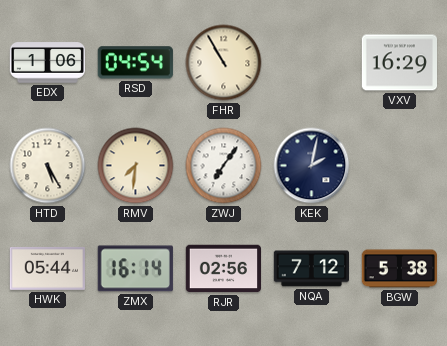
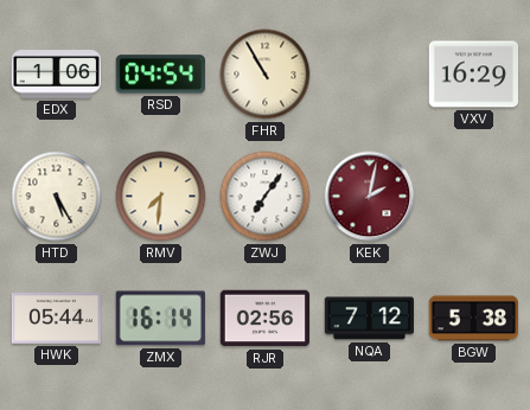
KEK dial: navy -> burgundy
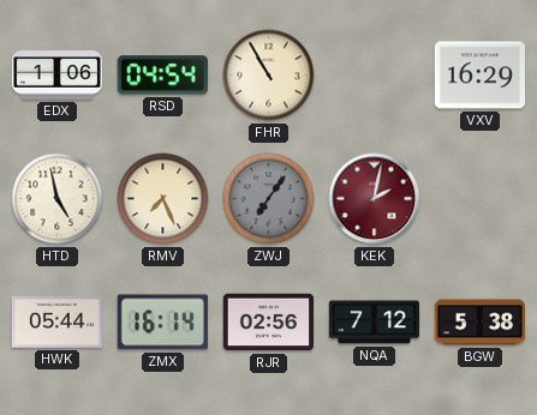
HTD: 5:25 -> 4:58
RMV: 7:31 -> 7:26
ZWJ dial: white -> grey
